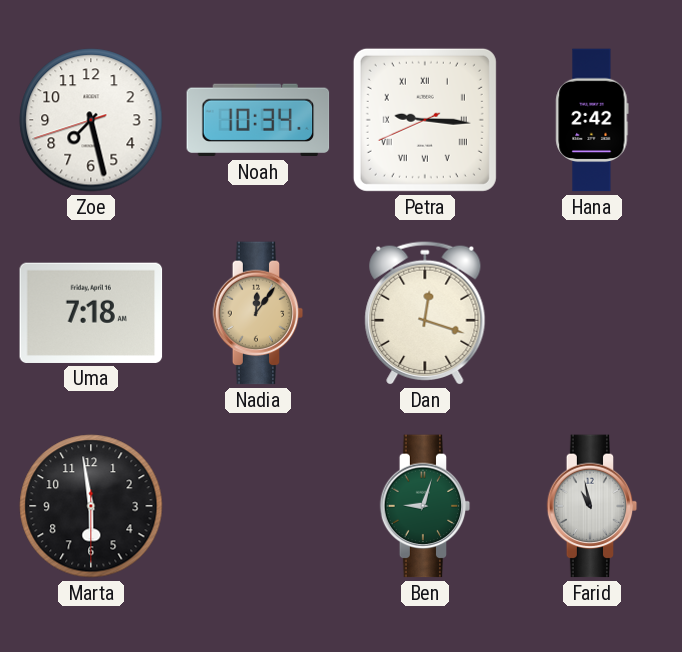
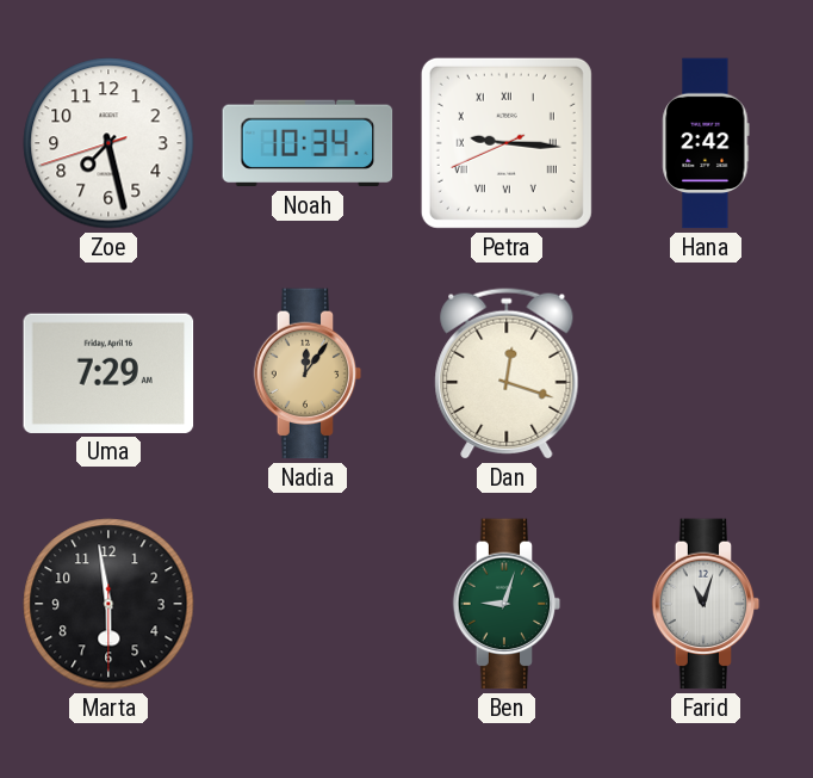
Uma: 7:18 -> 7:29
Farid: 10:58 -> 11:03
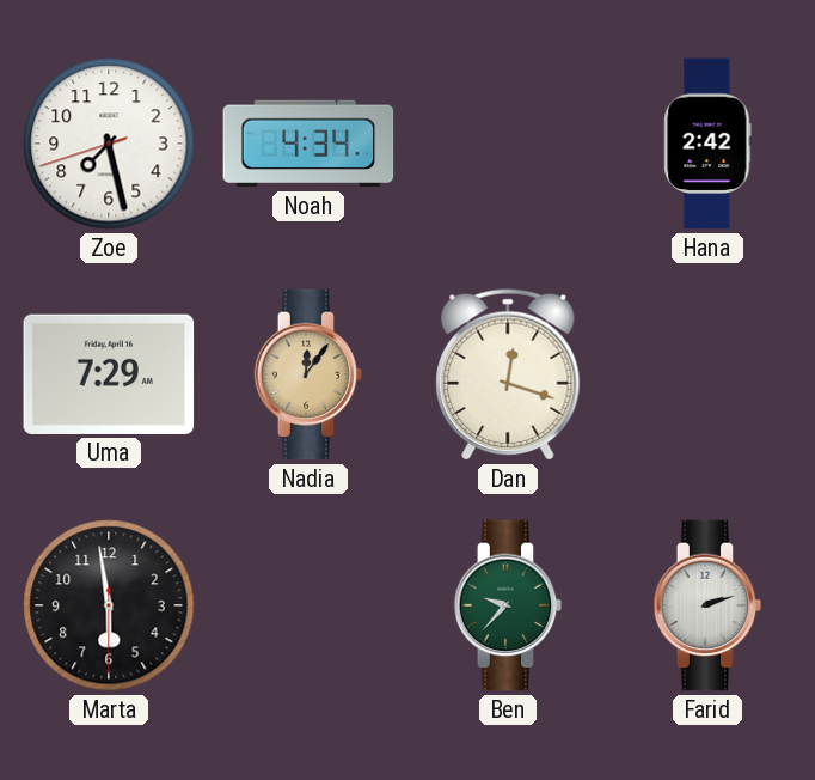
Noah: 10:34 -> 4:34
Petra: 9:15 -> none
Ben: 9:03 -> 9:37
Farid: 11:03 -> 2:12
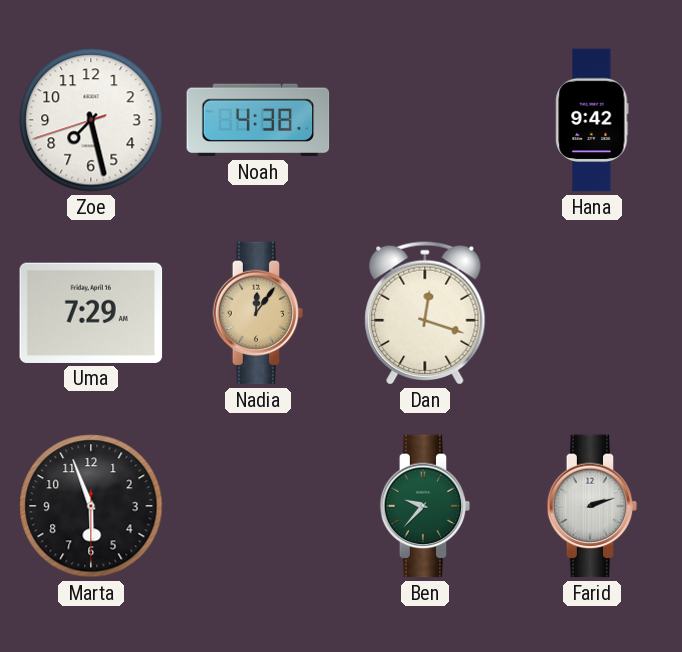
Noah: 4:34 -> 4:38
Hana: 2:42 -> 9:42
Marta: 5:58 -> 5:56
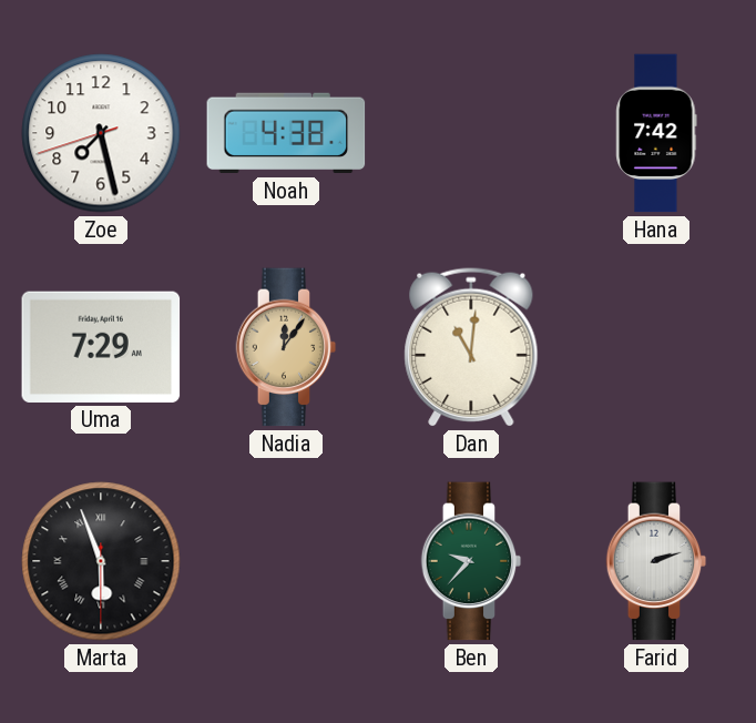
Hana: 9:42 -> 7:42
Dan: 12:18 -> 11:01
Marta numerals: Arabic -> Roman
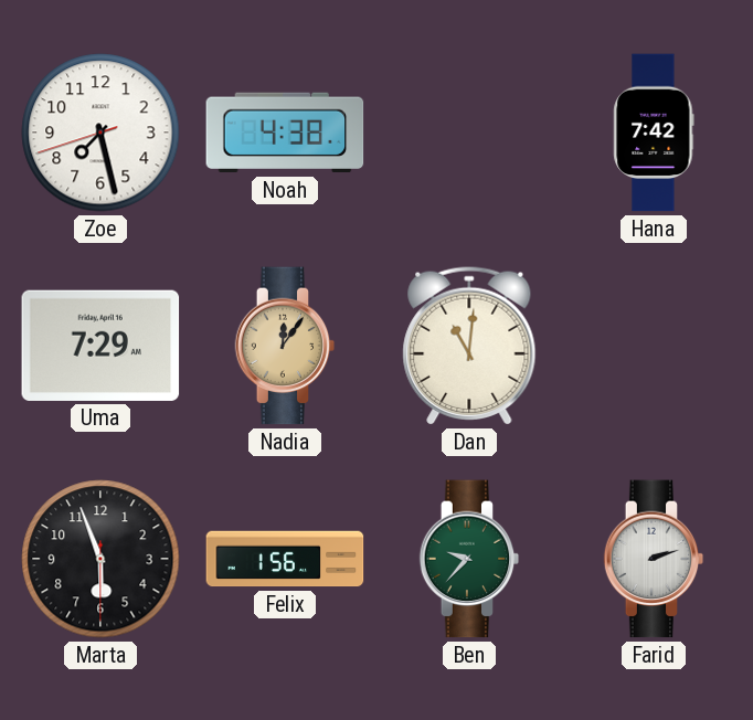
Marta numerals: Roman -> Arabic
Felix: none -> 1:56
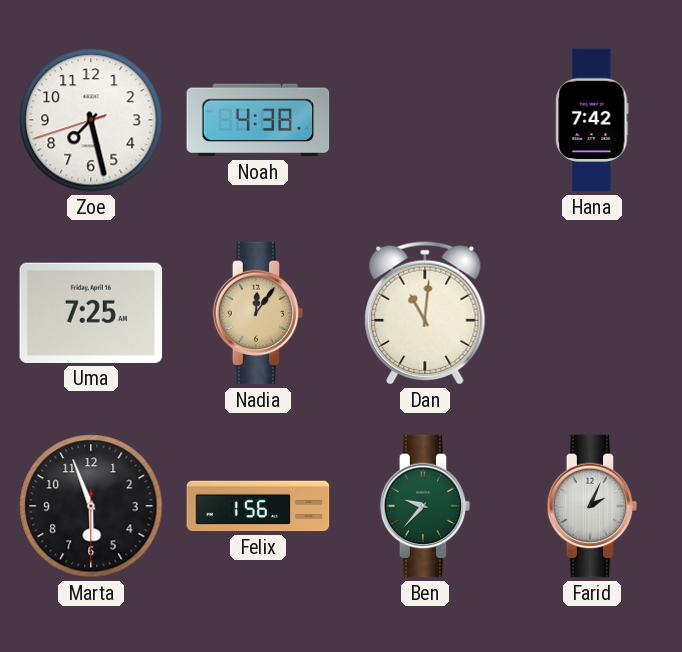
Uma: 7:29 -> 7:25
Farid: 2:12 -> 2:04
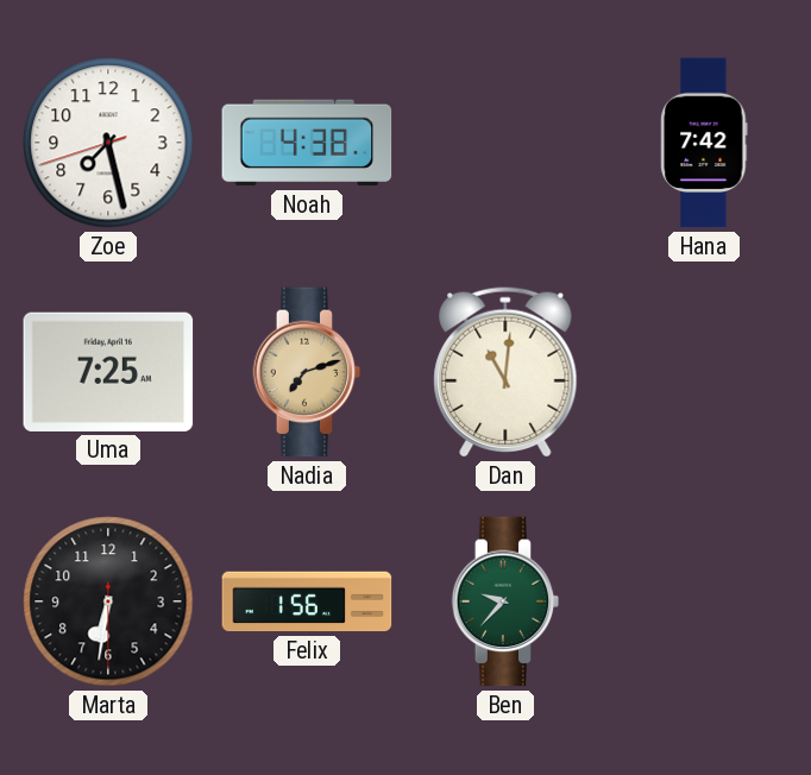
Nadia: 12:06 -> 7:12
Marta: 5:56 -> 6:31
Farid: 2:04 -> none
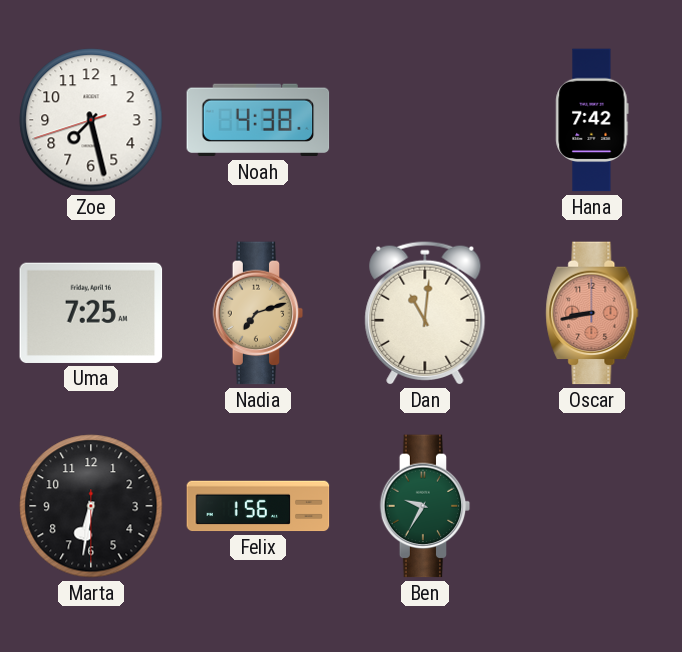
Oscar: none -> 8:43
Ben: 9:37 -> 9:35
